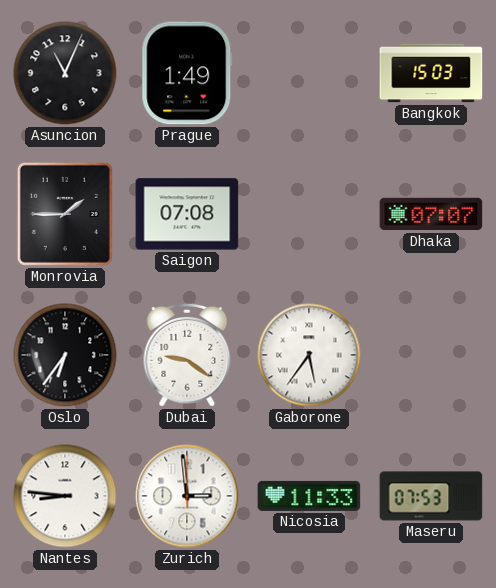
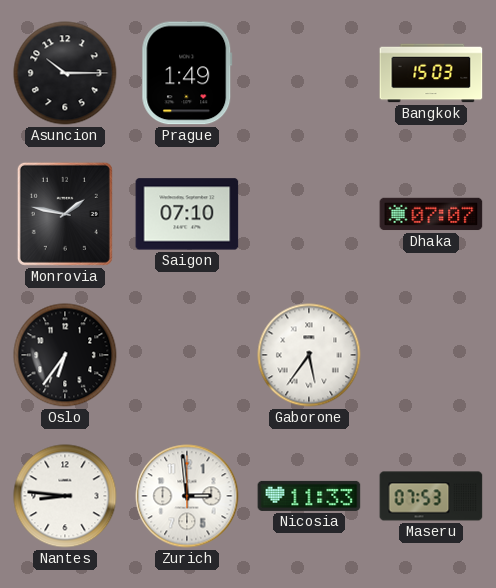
Asuncion: 11:04 -> 10:15
Monrovia: 1:45 -> 1:47
Saigon: 07:08 -> 07:10
Dubai: 9:21 -> none
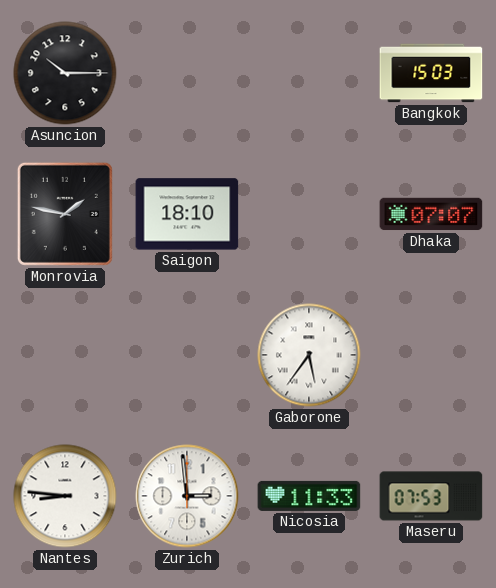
Prague: 1:49 -> none
Saigon: 07:10 -> 18:10
Oslo: 6:36 -> none
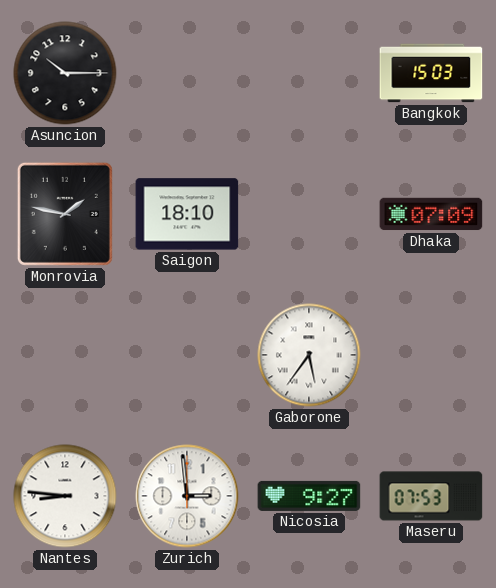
Dhaka: 07:07 -> 07:09
Nicosia: 11:33 -> 9:27
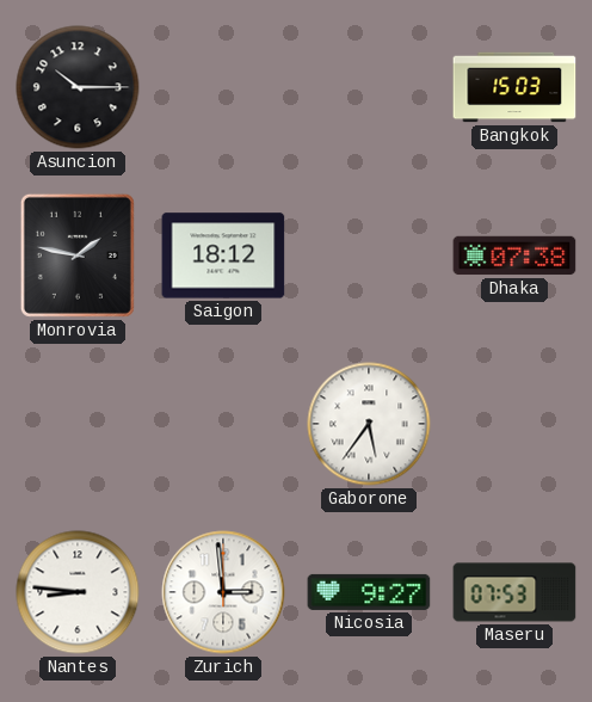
Saigon: 18:10 -> 18:12
Dhaka: 07:09 -> 07:38
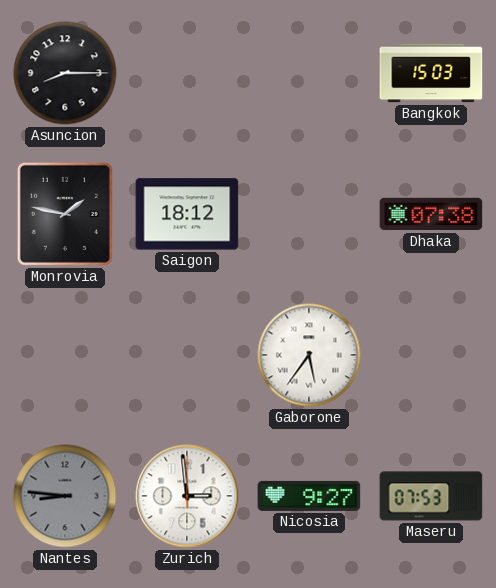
Asuncion: 10:15 -> 8:15
Nantes dial: white -> grey
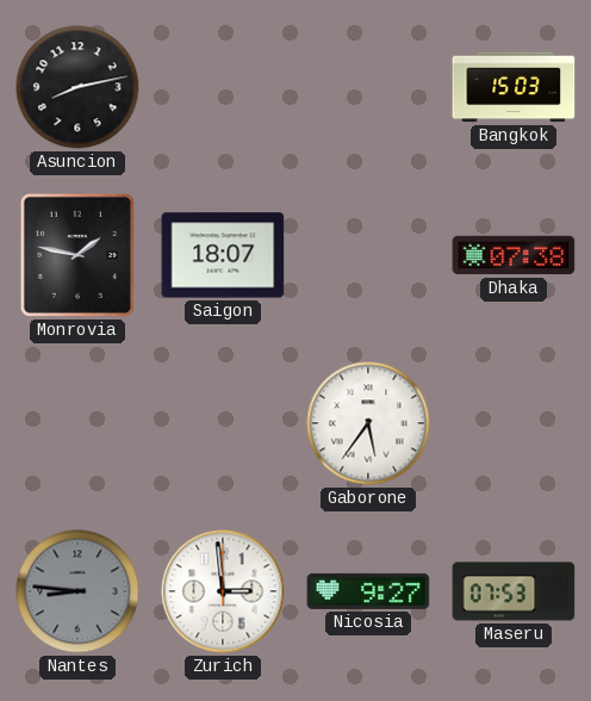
Asuncion: 8:15 -> 8:13
Saigon: 18:12 -> 18:07
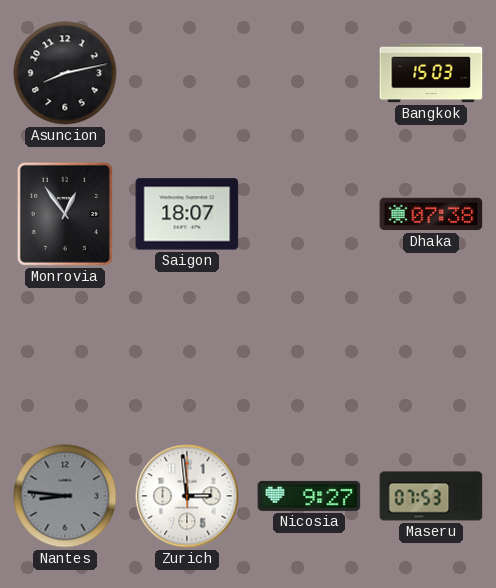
Monrovia: 1:47 -> 12:54
Gaborone: 5:36 -> none
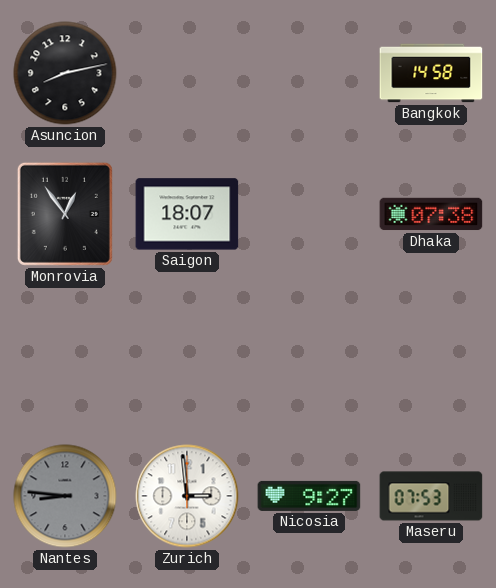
Bangkok: 15:03 -> 14:58
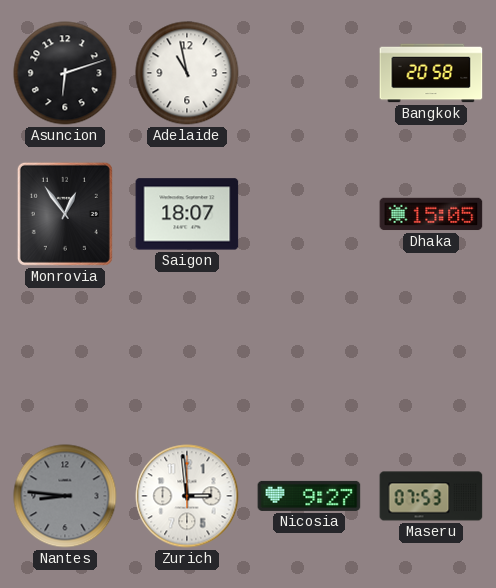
Asuncion: 8:13 -> 6:12
Adelaide: none -> 10:58
Bangkok: 14:58 -> 20:58
Dhaka: 07:38 -> 15:05
